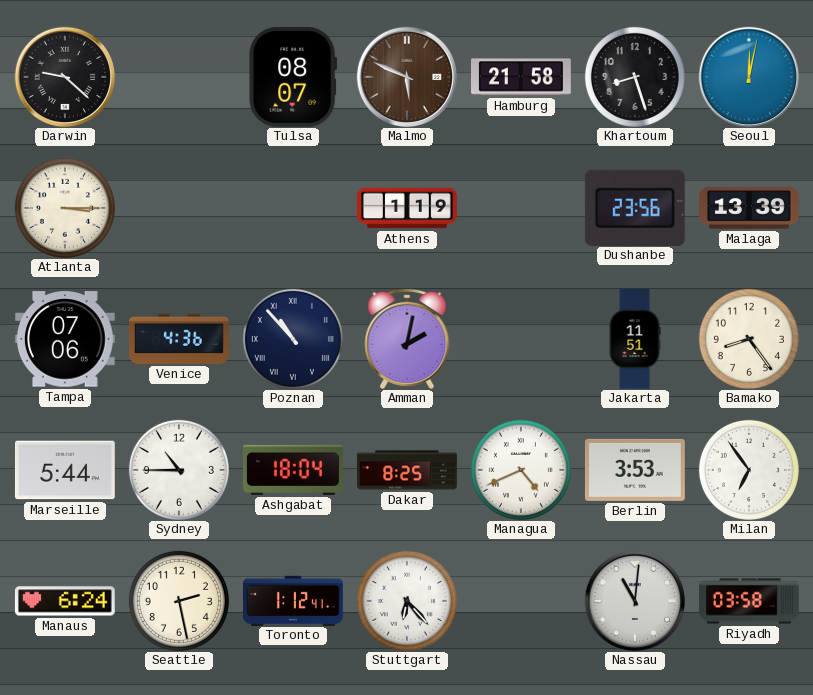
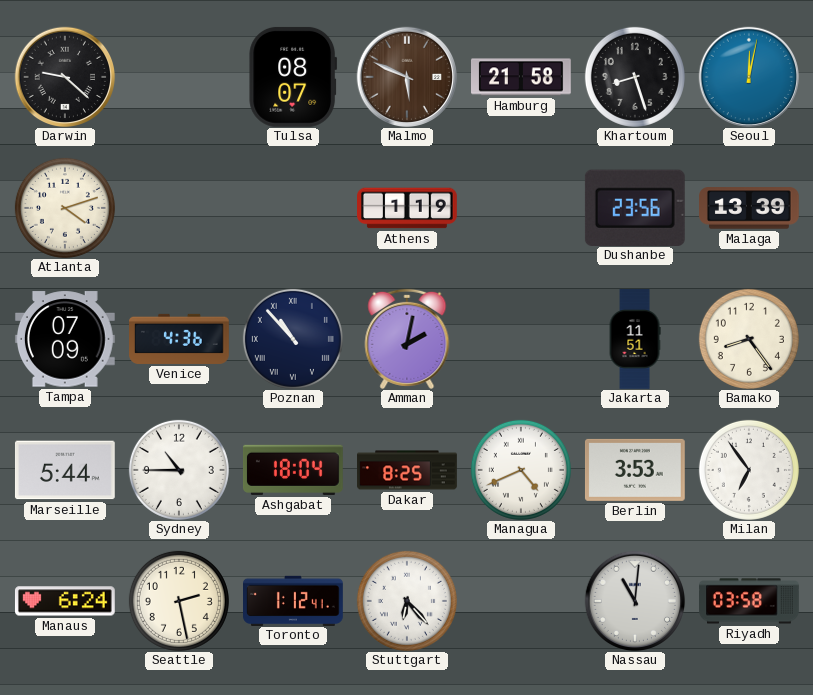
Atlanta: 3:15 -> 4:12
Tampa: 07:06 -> 07:09
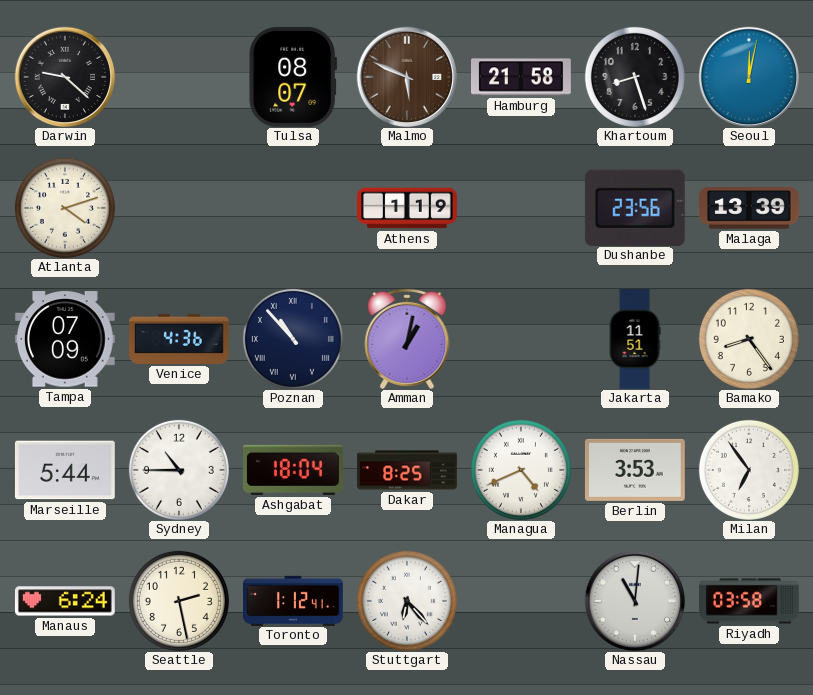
Amman: 2:02 -> 1:02
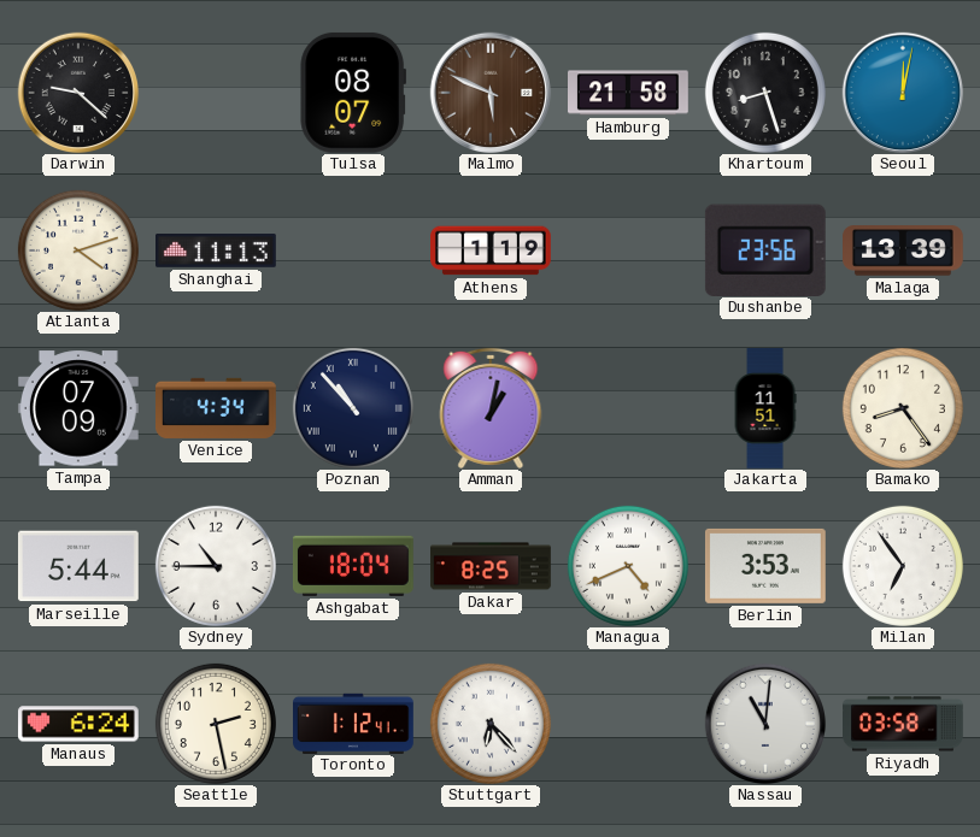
Shanghai: none -> 11:13
Venice: 4:36 -> 4:34
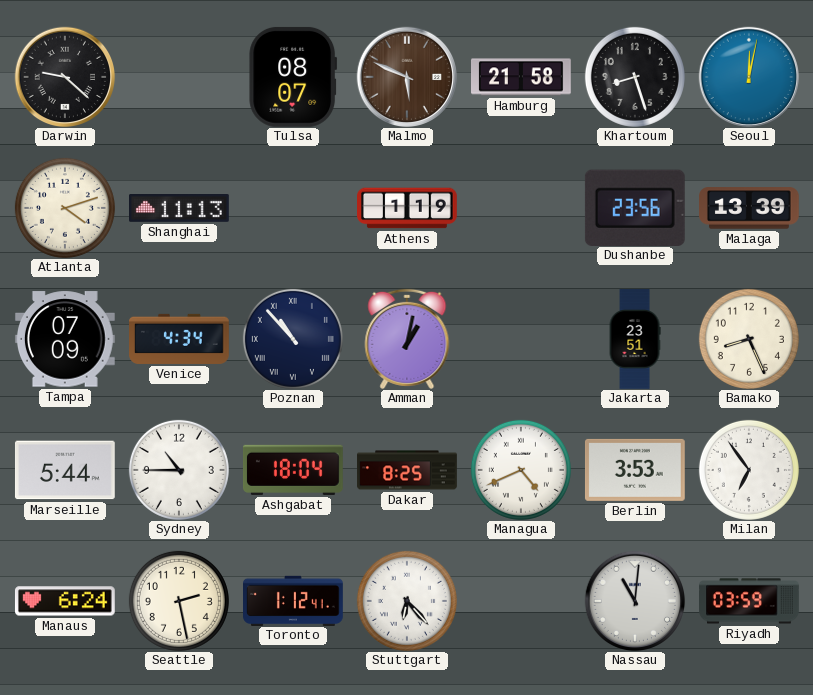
Jakarta: 11:51 -> 23:51
Bamako: 8:24 -> 8:26
Riyadh: 03:58 -> 03:59
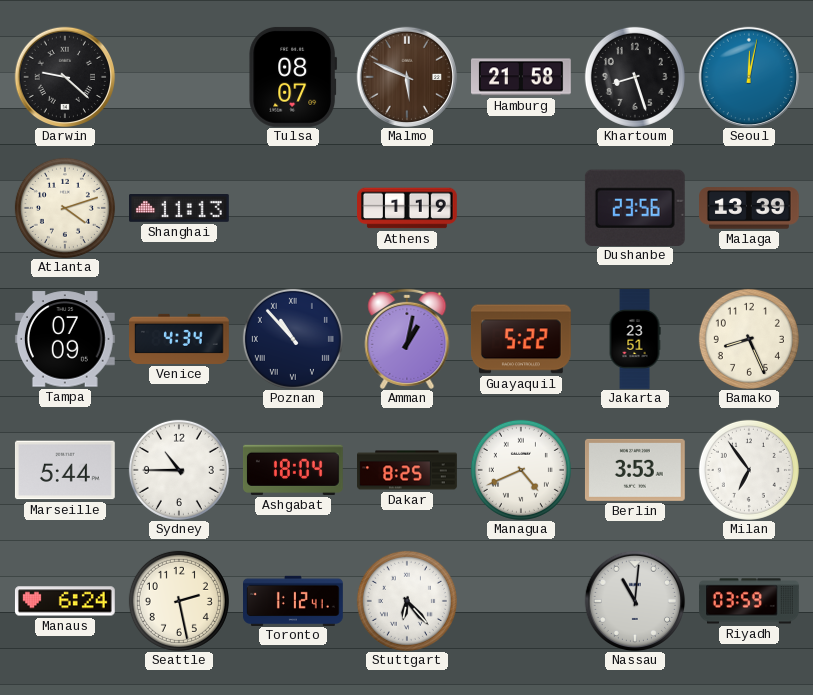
Guayaquil: none -> 5:22
